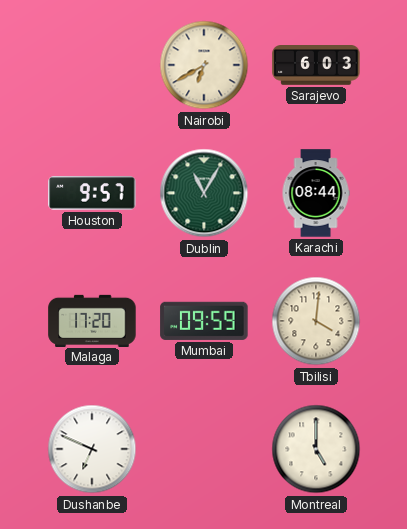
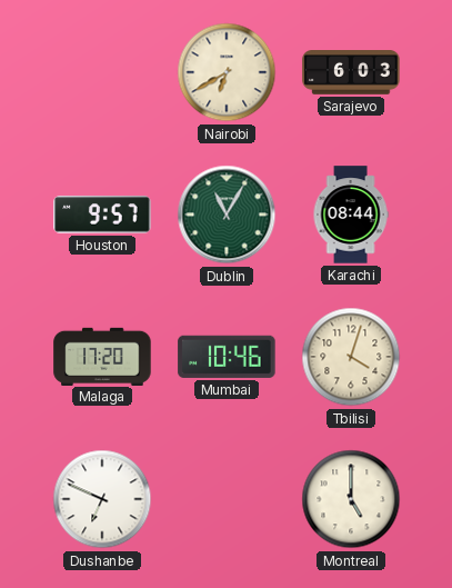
Mumbai: 09:59 -> 10:46
Tbilisi: 4:01 -> 4:03
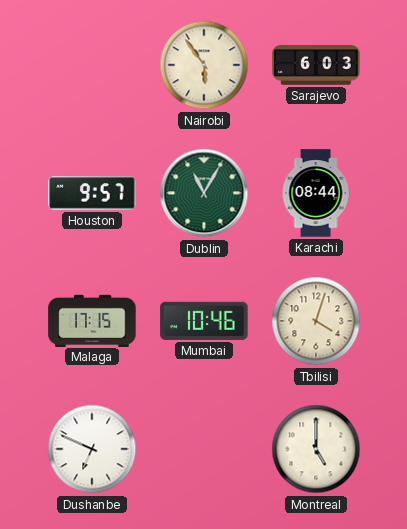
Nairobi: 6:40 -> 5:54
Malaga: 17:20 -> 17:15
